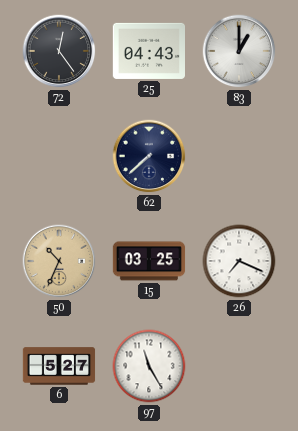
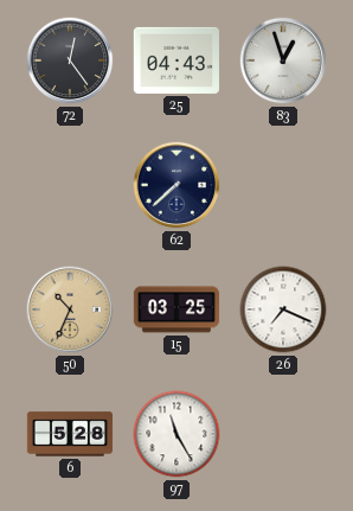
83: 1:00 -> 12:57
6: 5:27 -> 5:28
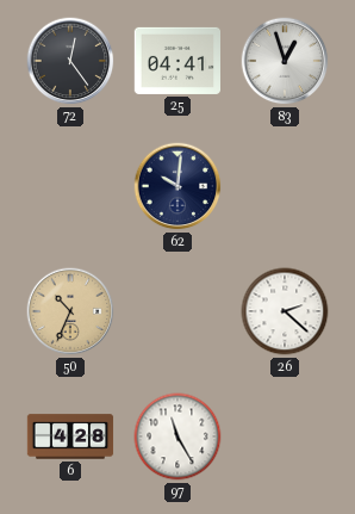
25: 04:43 -> 04:41
62: 7:38 -> 10:01
15: 03:25 -> none
26: 7:19 -> 2:22
6: 5:28 -> 4:28
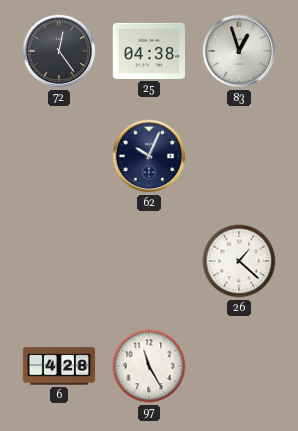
25: 04:41 -> 04:38
62: 10:01 -> 10:04
50: 10:34 -> none
26: 2:22 -> 1:22
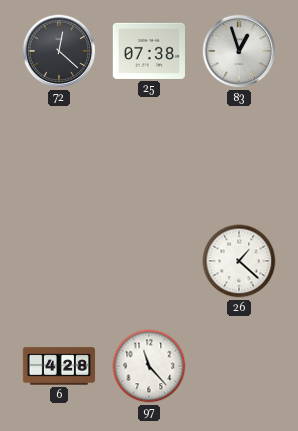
72: 12:24 -> 12:22
25: 04:38 -> 07:38
62: 10:04 -> none
97: 11:25 -> 11:23
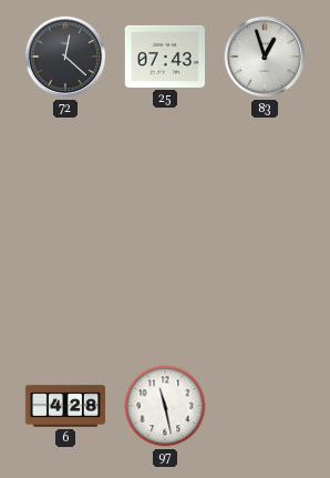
25: 07:38 -> 07:43
26: 1:22 -> none
97: 11:23 -> 11:28
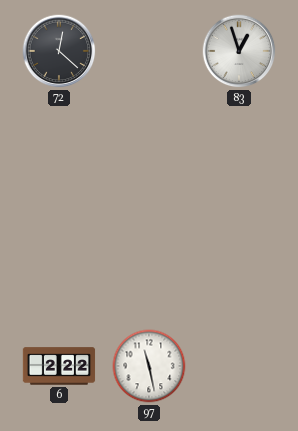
25: 07:43 -> none
6: 4:28 -> 2:22
